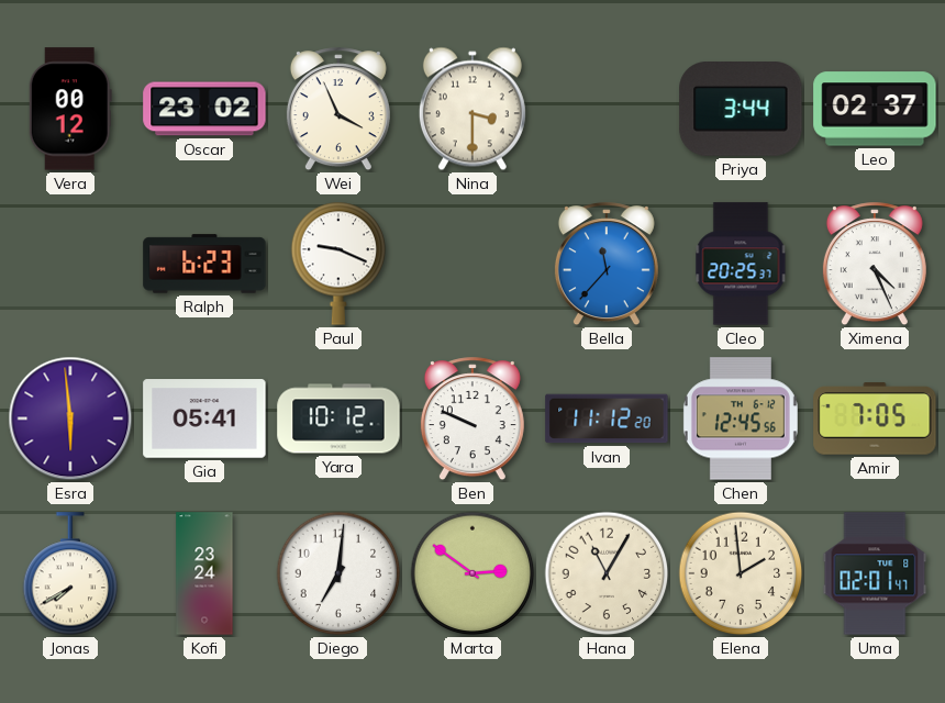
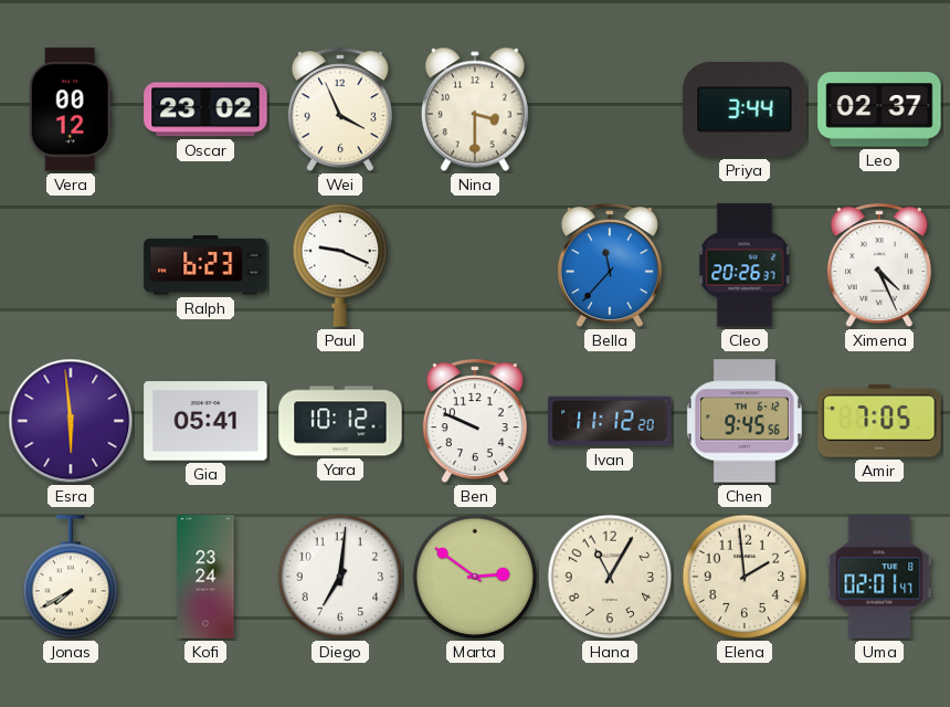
Cleo: 20:25 -> 20:26
Chen: 12:45 -> 9:45
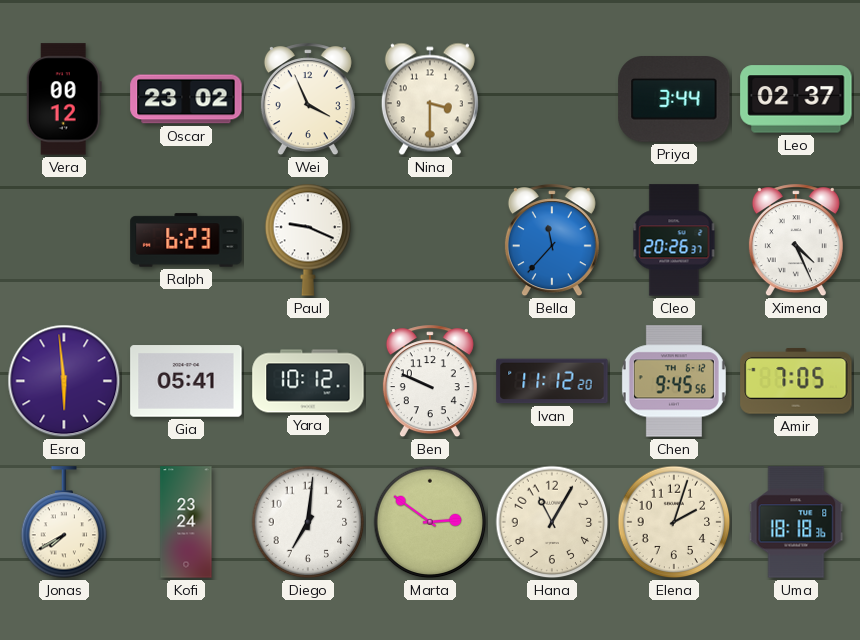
Elena: 1:59 -> 2:03
Uma: 02:01 -> 18:18
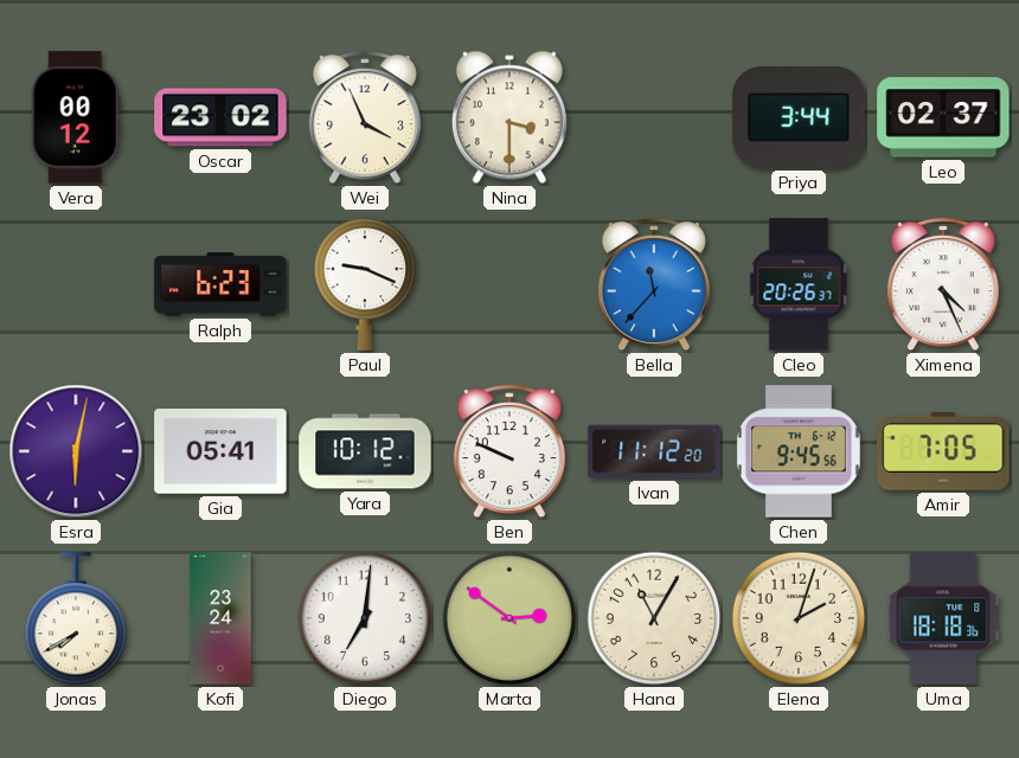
Esra: 5:59 -> 6:02
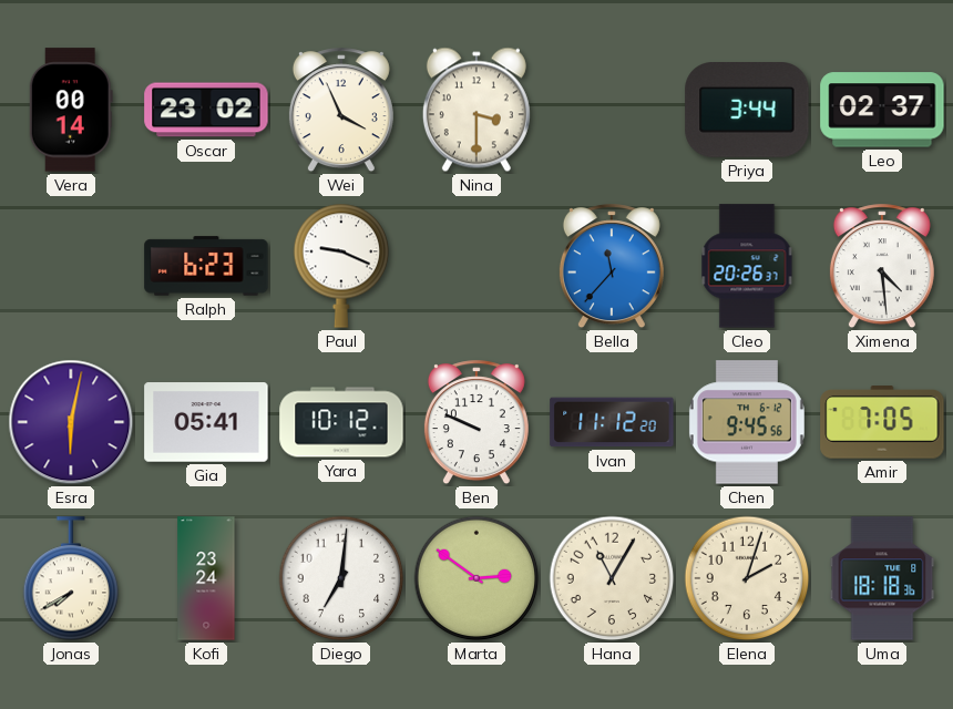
Vera: 00:12 -> 00:14
Ximena: 4:26 -> 4:29
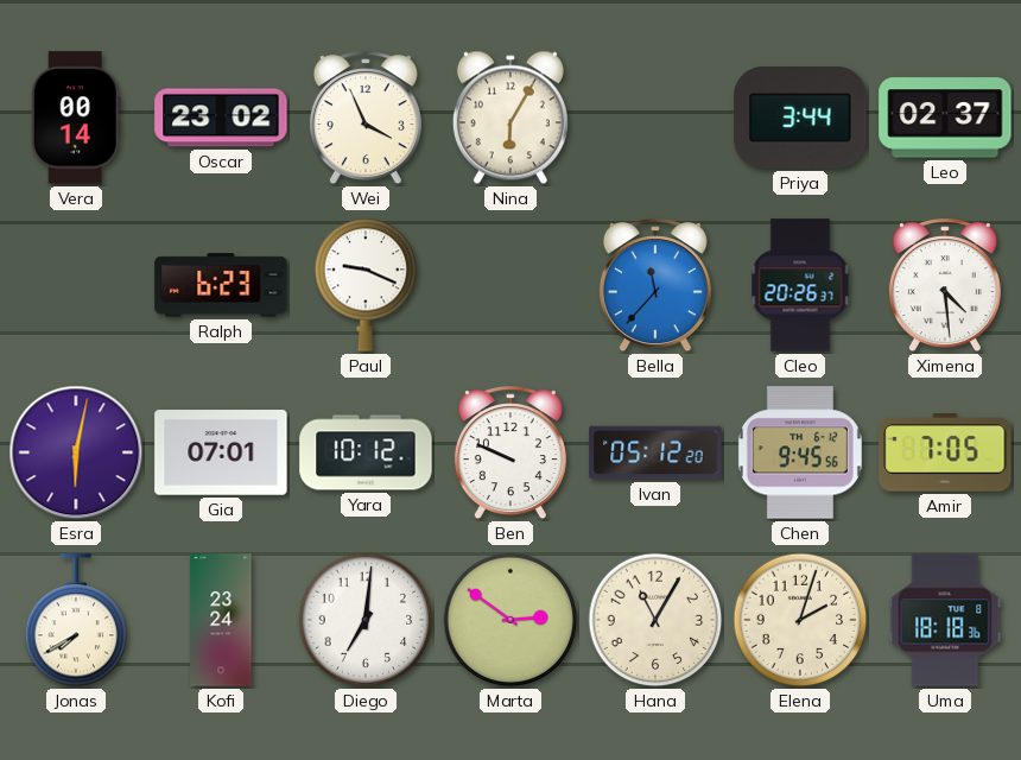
Nina: 3:30 -> 6:05
Gia: 05:41 -> 07:01
Ivan: 11:12 -> 05:12
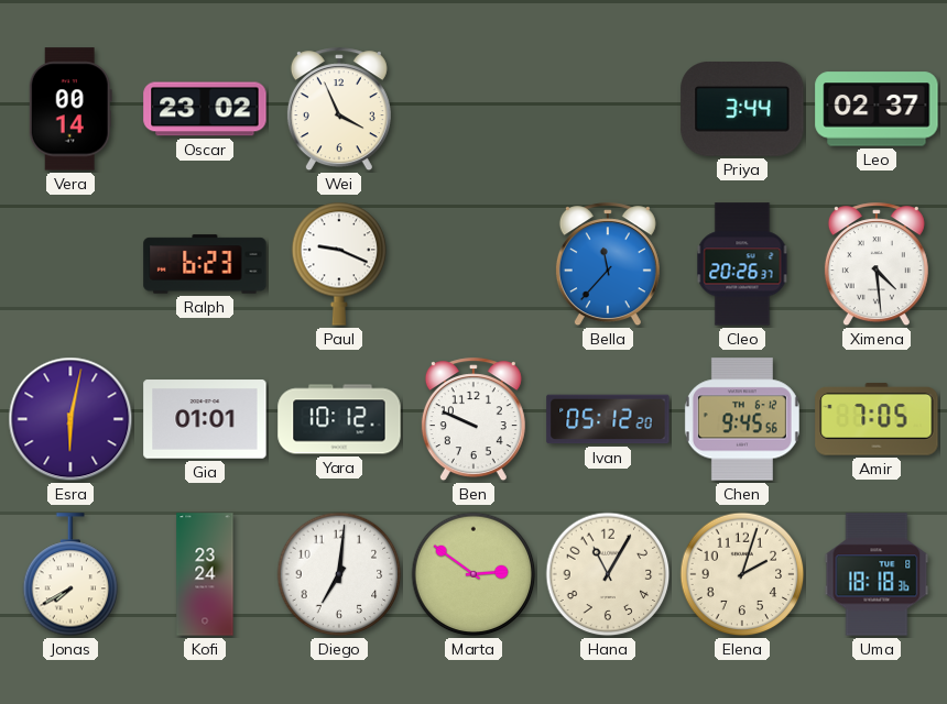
Nina: 6:05 -> none
Gia: 07:01 -> 01:01
